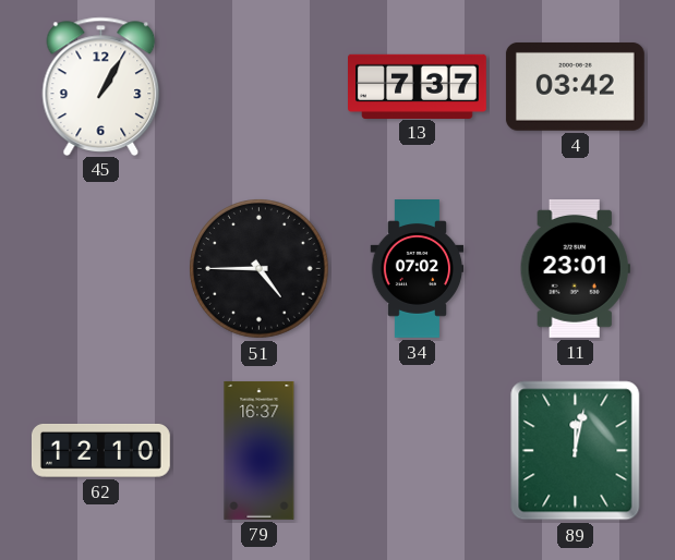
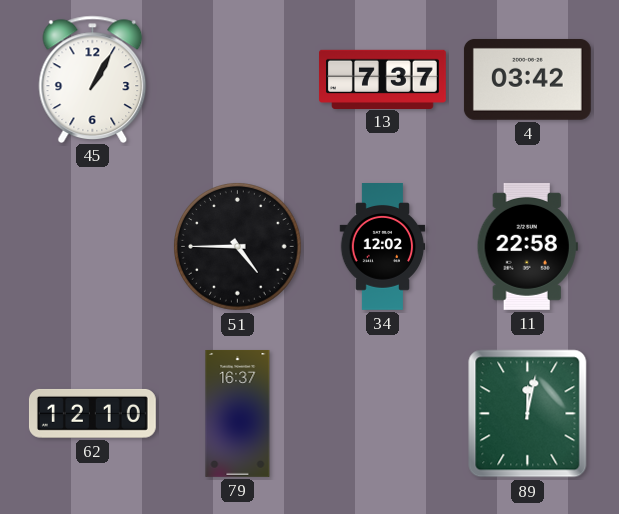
34: 07:02 -> 12:02
11: 23:01 -> 22:58
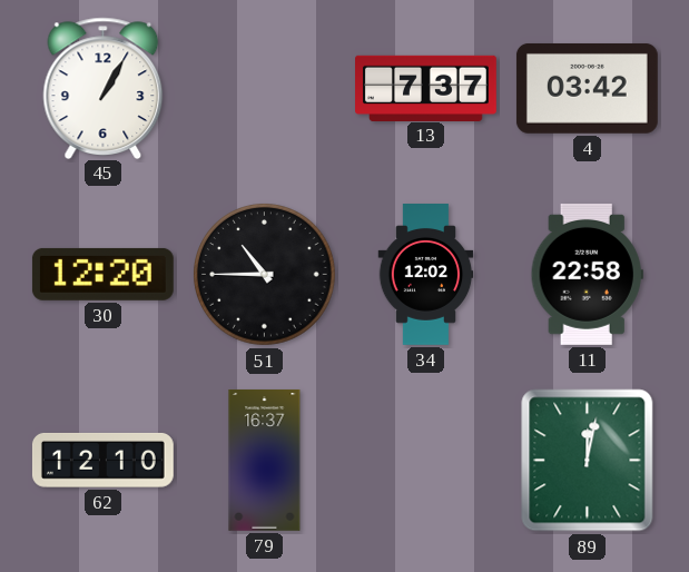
30: none -> 12:20
51: 4:45 -> 10:45
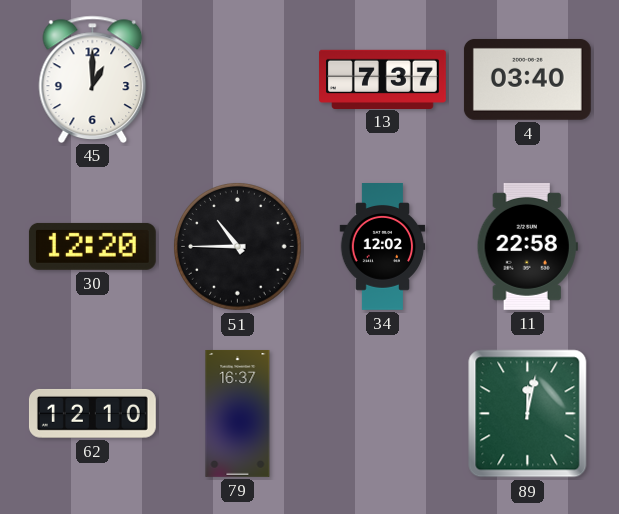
45: 1:05 -> 1:00
4: 03:42 -> 03:40
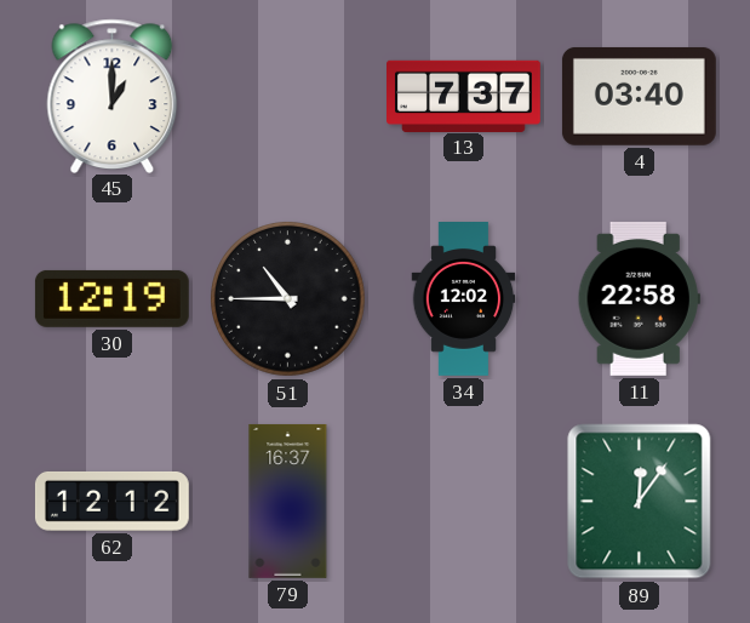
30: 12:20 -> 12:19
62: 12:10 -> 12:12
89: 12:02 -> 12:06
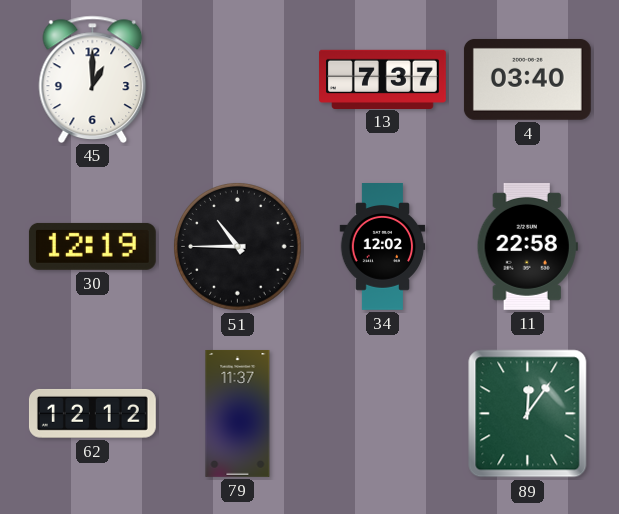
79: 16:37 -> 11:37
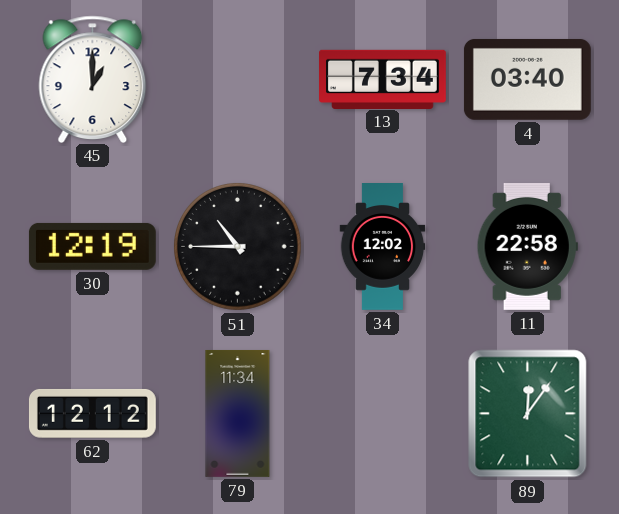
13: 7:37 -> 7:34
79: 11:37 -> 11:34
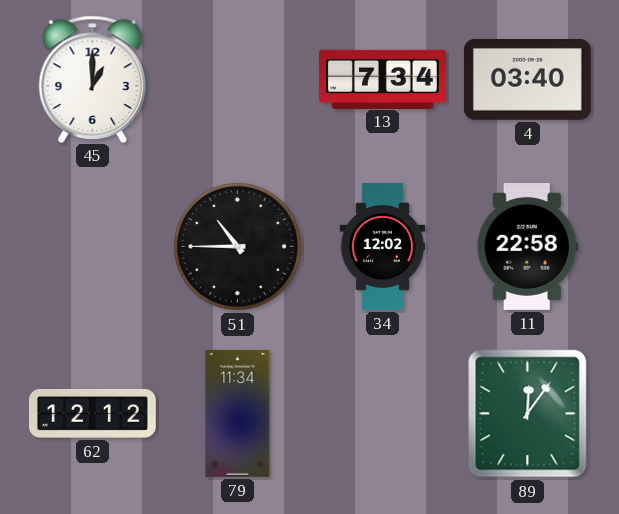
30: 12:19 -> none
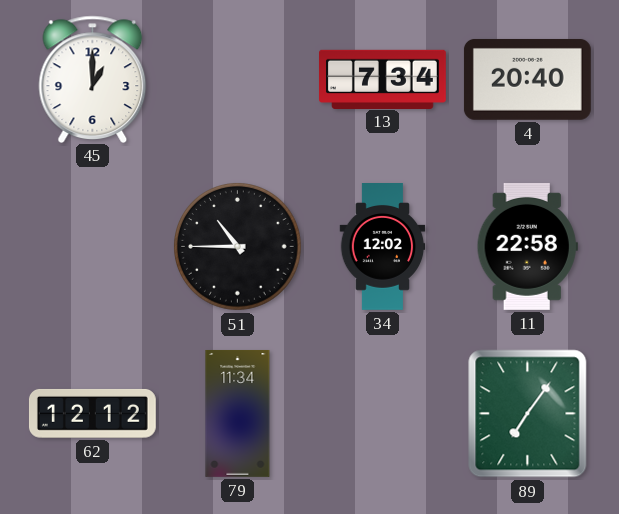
4: 03:40 -> 20:40
89: 12:06 -> 7:06
